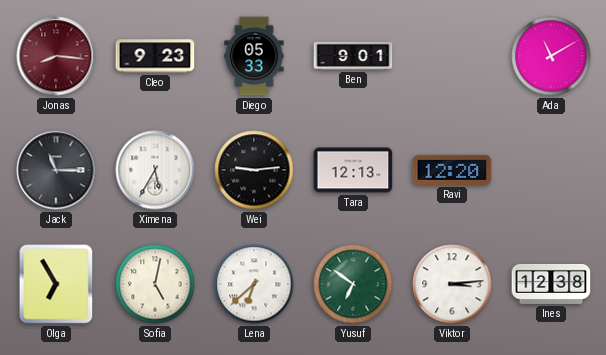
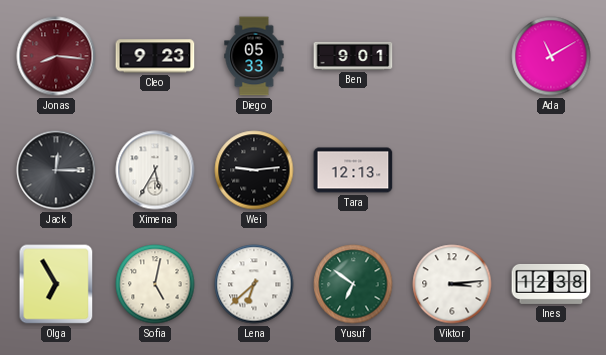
Jack: 11:15 -> 12:15
Ravi: 12:20 -> none
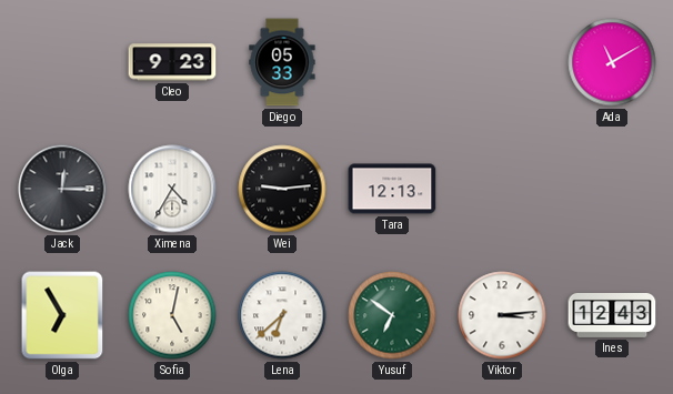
Jonas: 8:16 -> none
Ben: 9:01 -> none
Ximena: 5:35 -> 4:35
Ines: 12:38 -> 12:43
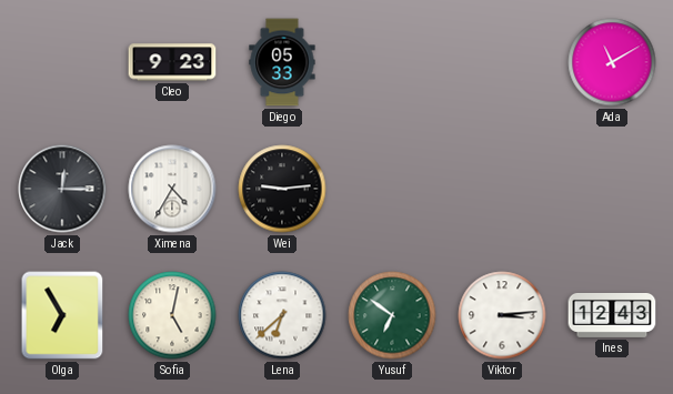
Tara: 12:13 -> none
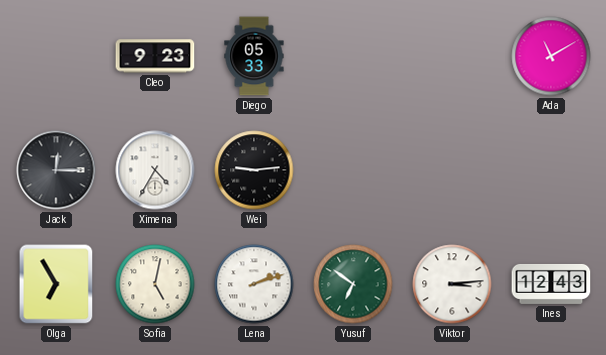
Lena: 6:38 -> 2:12
